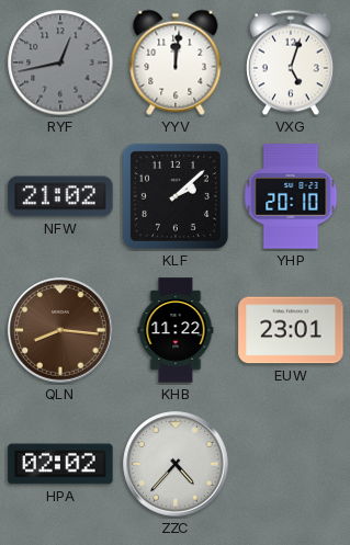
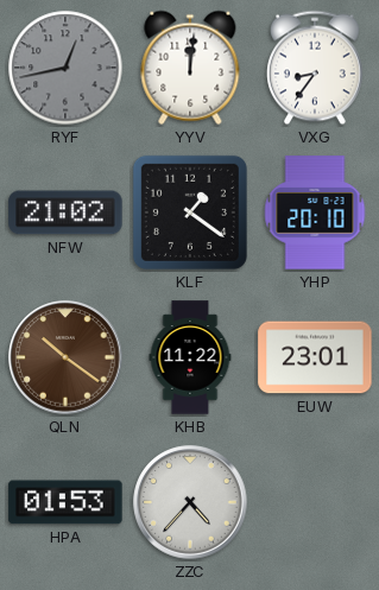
VXG: 5:03 -> 8:36
KLF: 2:08 -> 1:21
QLN: 8:16 -> 10:21
HPA: 02:02 -> 01:53
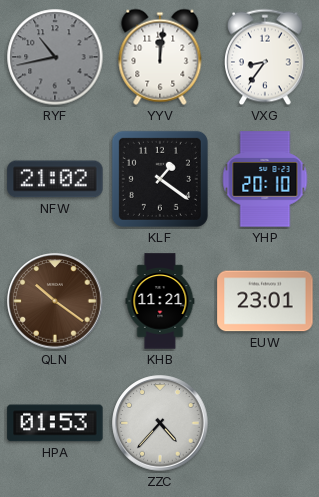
RYF: 12:43 -> 10:43
KHB: 11:22 -> 11:21
